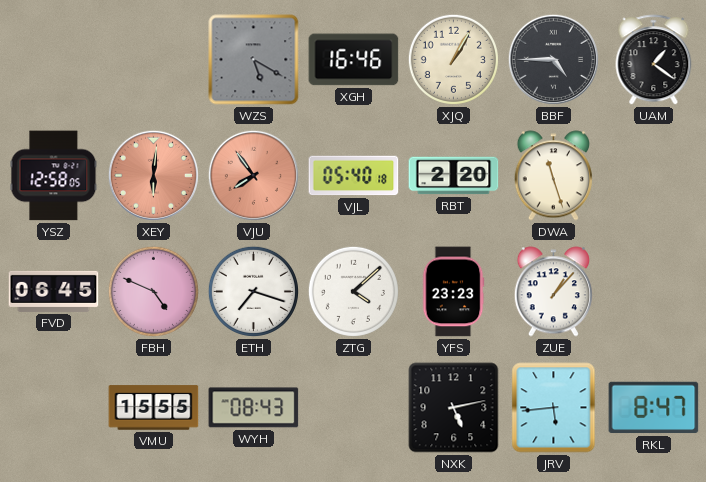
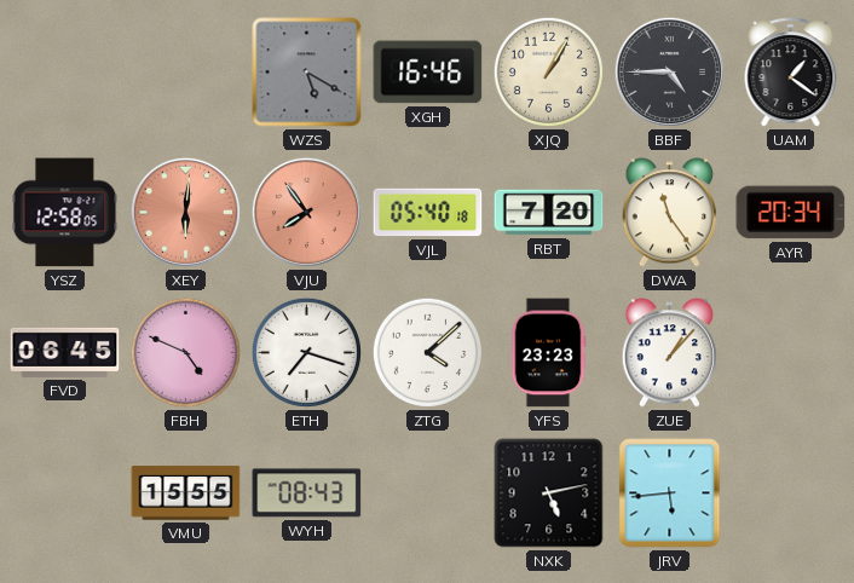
RBT: 2:20 -> 7:20
DWA: 11:27 -> 11:24
AYR: none -> 20:34
RKL: 8:47 -> none
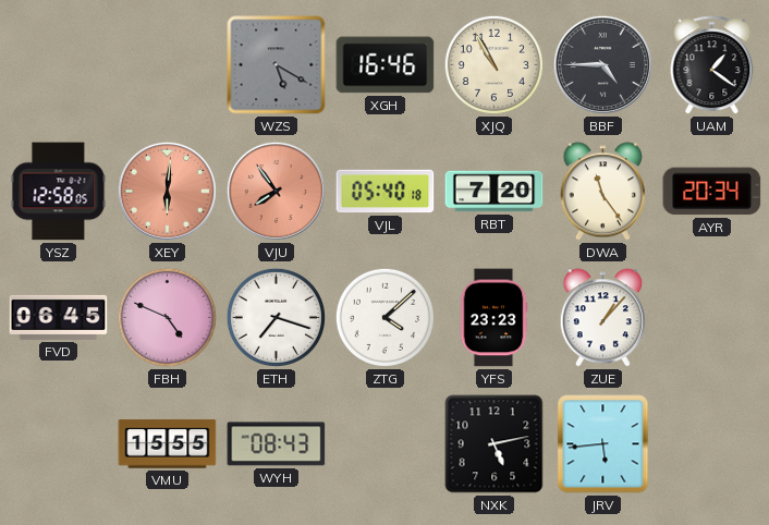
XJQ: 1:05 -> 10:55
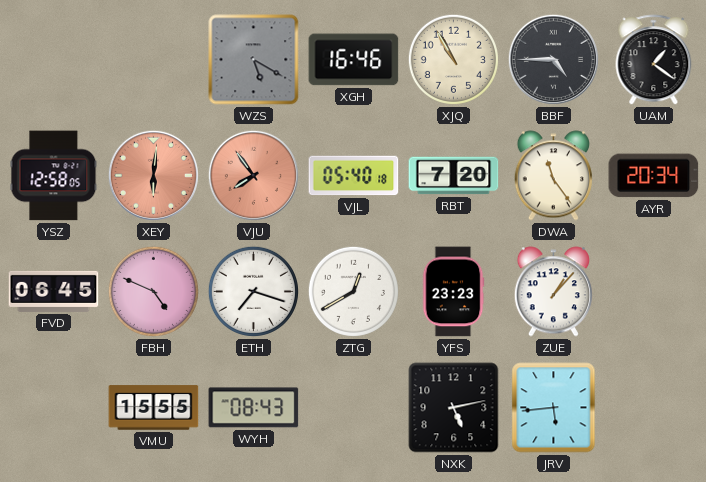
ZTG: 4:08 -> 12:40
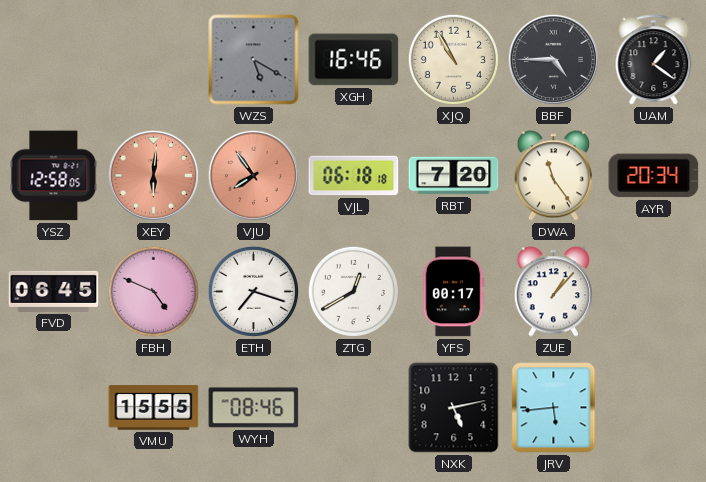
VJL: 05:40 -> 06:18
YFS: 23:23 -> 00:17
WYH: 08:43 -> 08:46
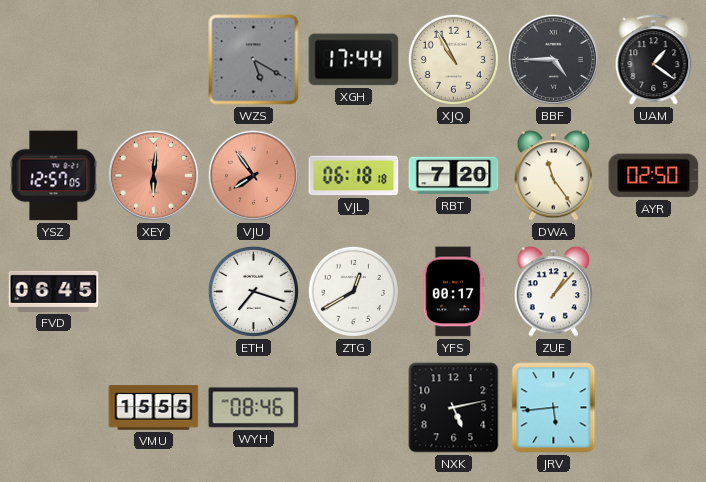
XGH: 16:46 -> 17:44
YSZ: 12:58 -> 12:57
AYR: 20:34 -> 02:50
FBH: 4:49 -> none
